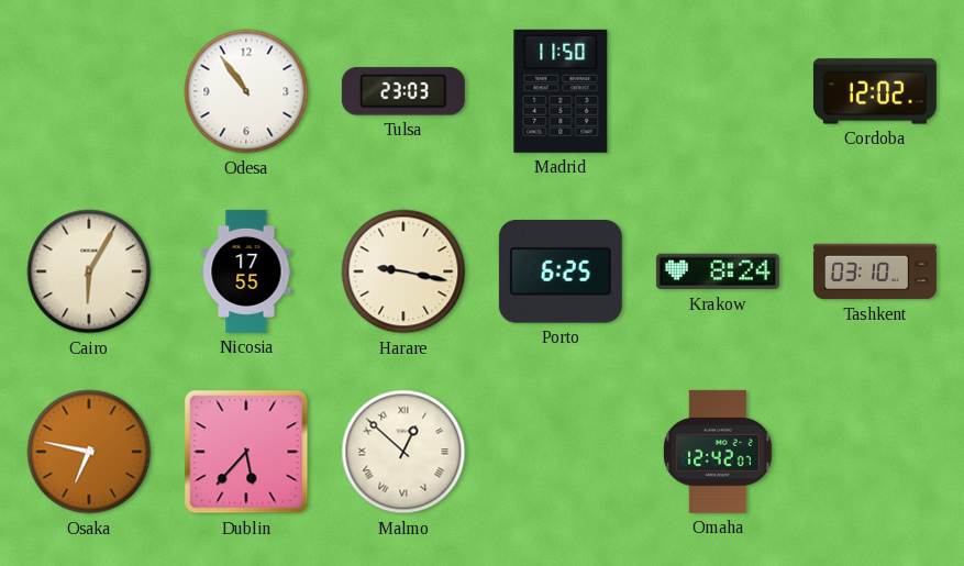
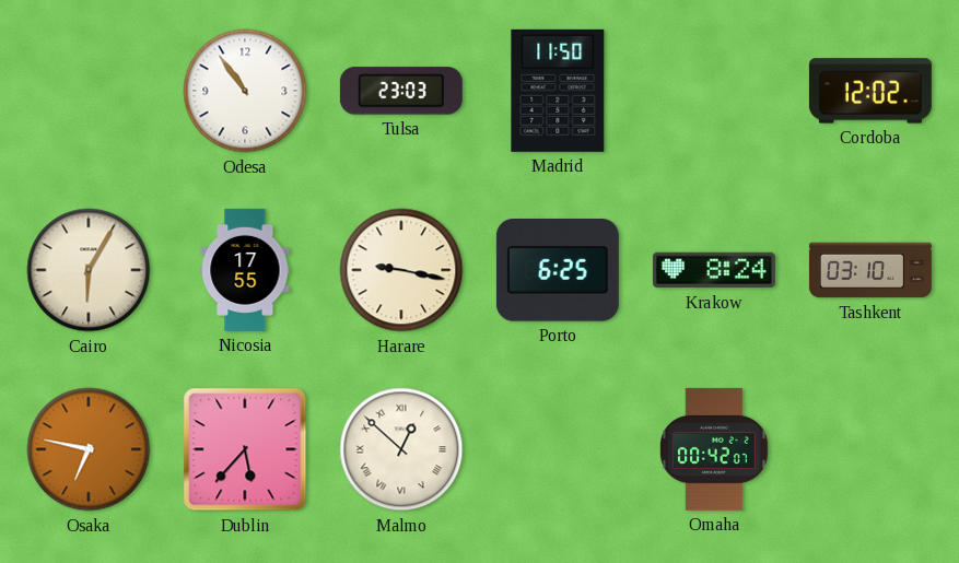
Omaha: 12:42 -> 00:42
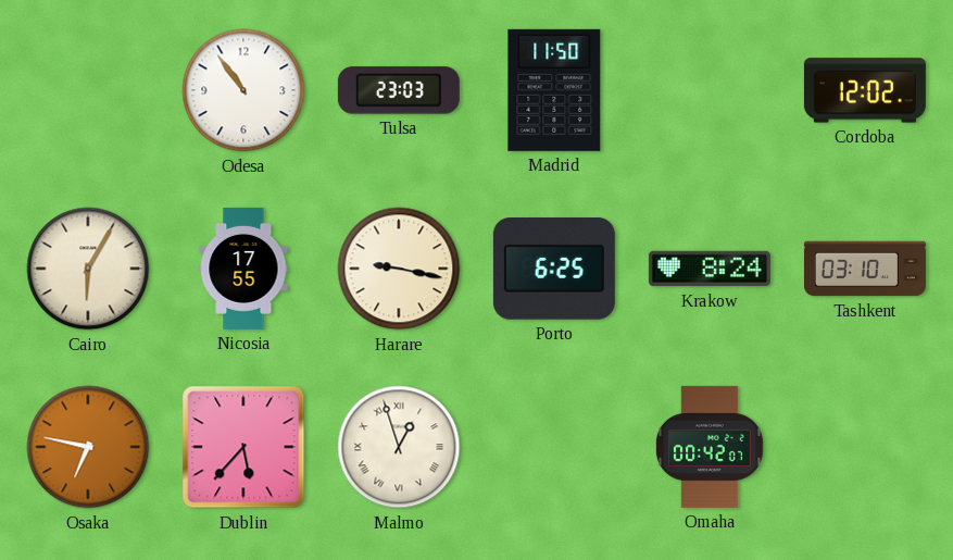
Malmo: 12:52 -> 12:57
